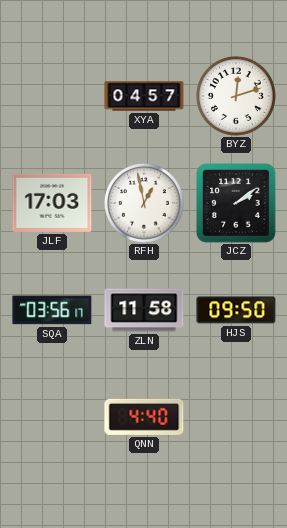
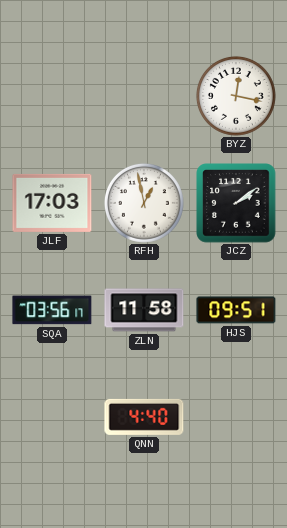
XYA: 04:57 -> none
BYZ: 12:12 -> 12:17
HJS: 09:50 -> 09:51
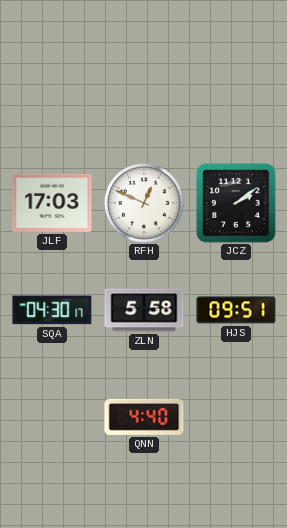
BYZ: 12:17 -> none
RFH: 12:58 -> 12:49
SQA: 03:56 -> 04:30
ZLN: 11:58 -> 5:58
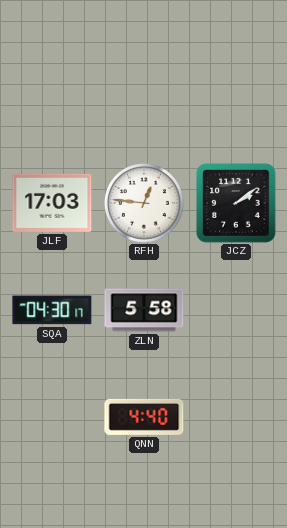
RFH: 12:49 -> 12:46
HJS: 09:51 -> none
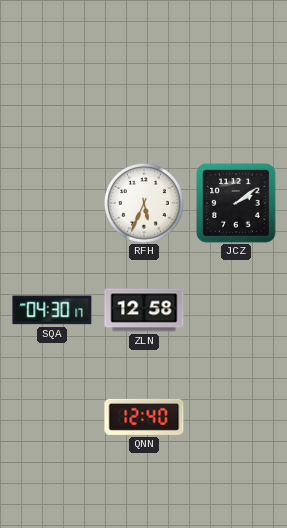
JLF: 17:03 -> none
RFH: 12:46 -> 5:34
ZLN: 5:58 -> 12:58
QNN: 4:40 -> 12:40
